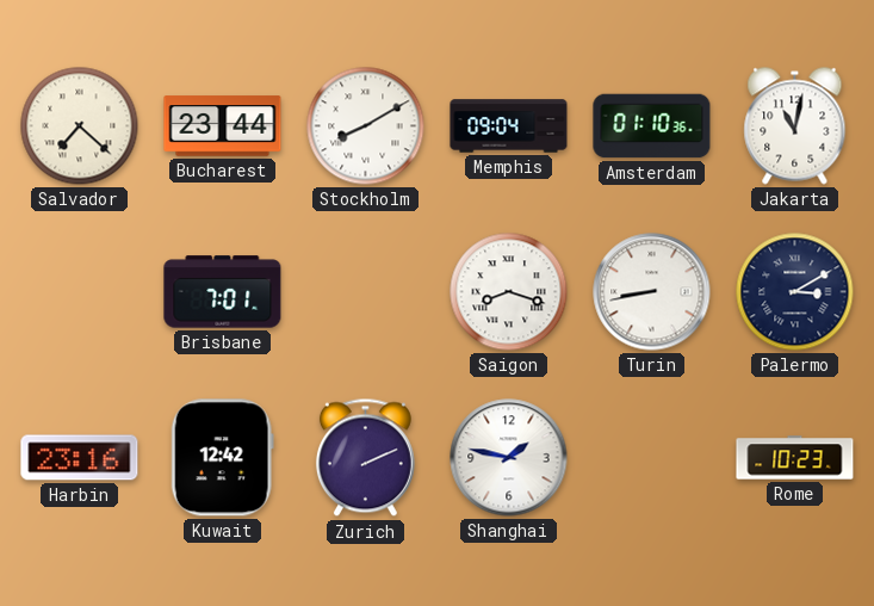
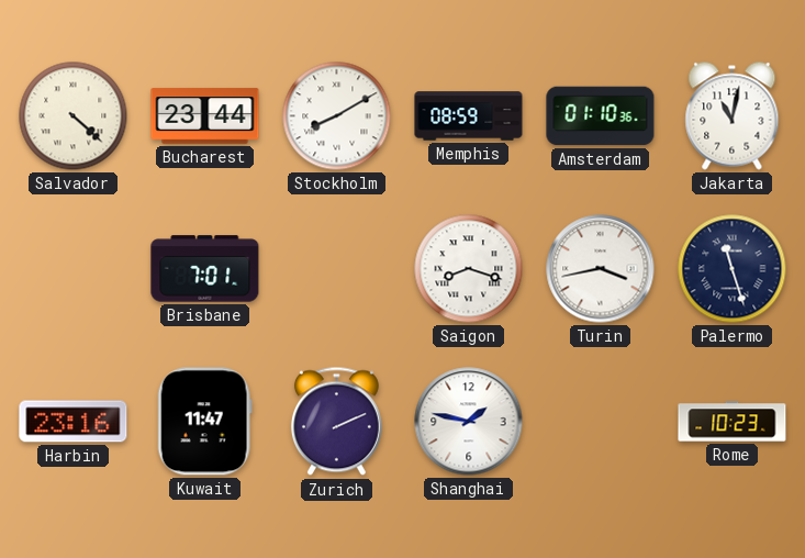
Salvador: 7:22 -> 4:22
Memphis: 09:04 -> 08:59
Turin: 8:43 -> 3:43
Palermo: 3:10 -> 11:27
Kuwait: 12:42 -> 11:47
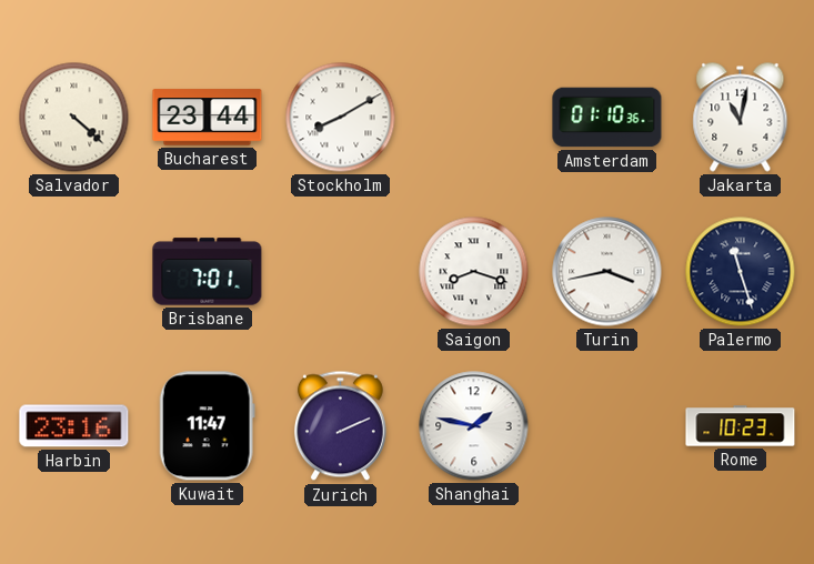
Memphis: 08:59 -> none
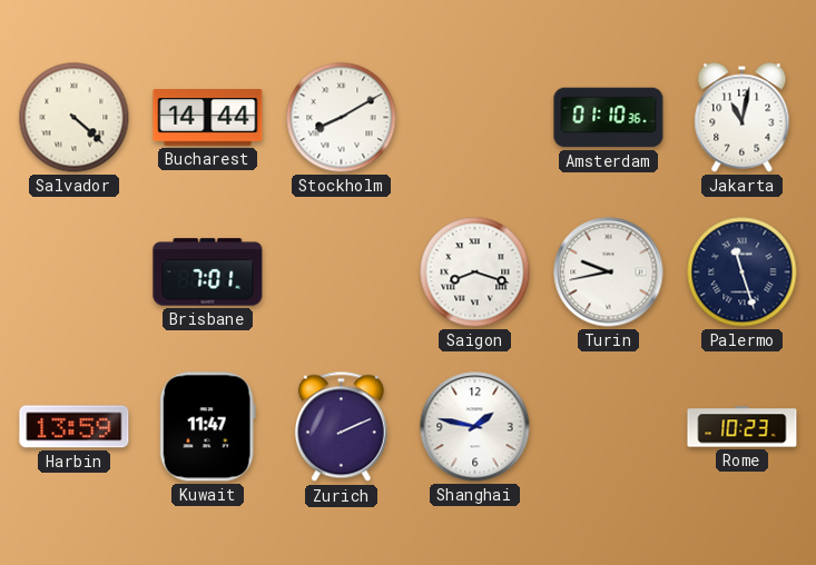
Bucharest: 23:44 -> 14:44
Turin: 3:43 -> 9:43
Harbin: 23:16 -> 13:59
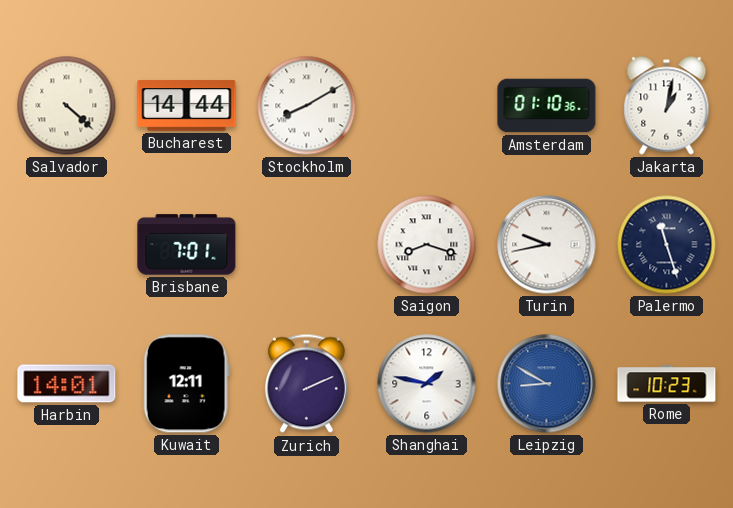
Jakarta: 11:02 -> 1:02
Harbin: 13:59 -> 14:01
Kuwait: 11:47 -> 12:11
Leipzig: none -> 8:50
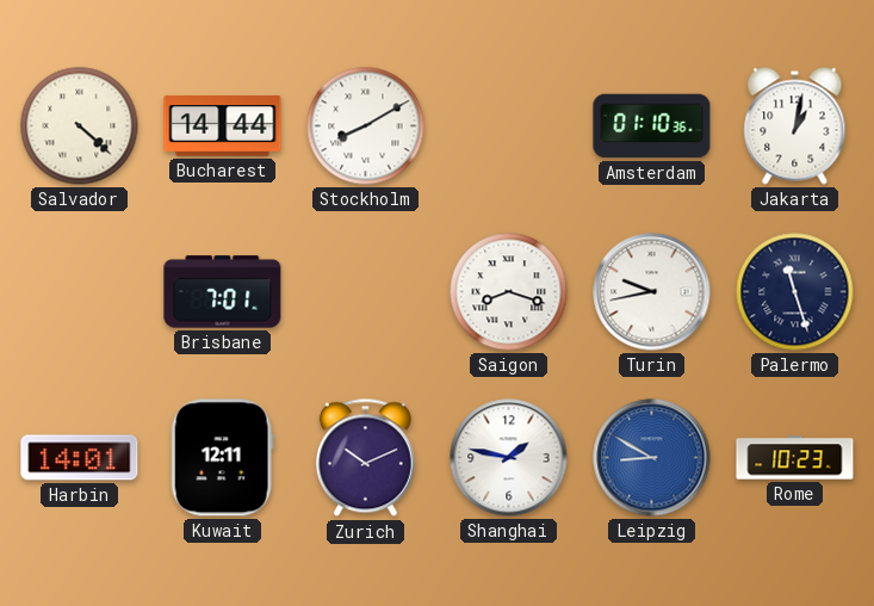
Zurich: 2:11 -> 10:11
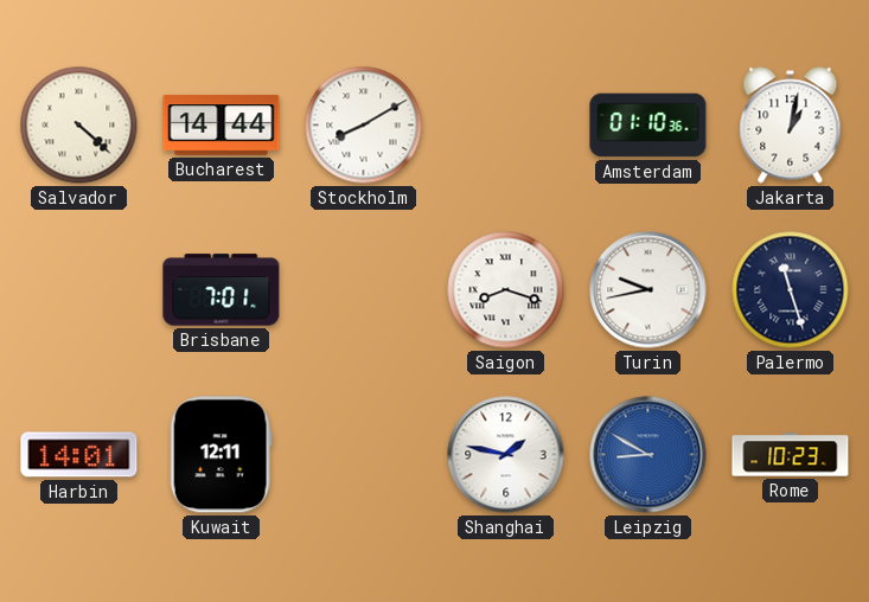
Zurich: 10:11 -> none
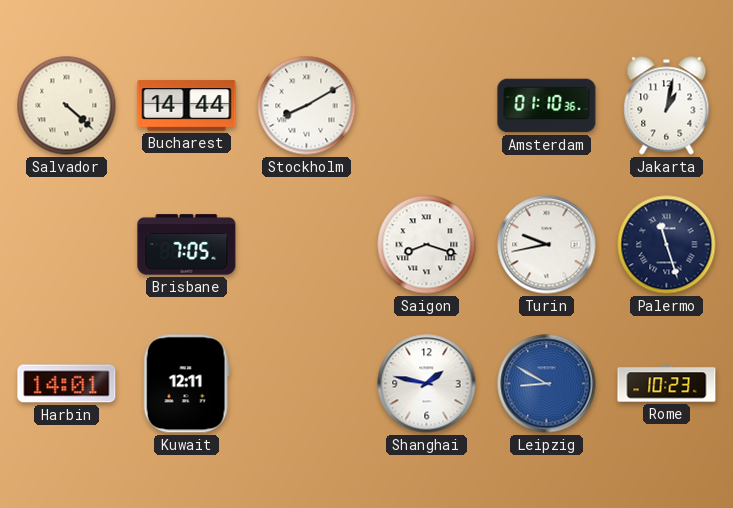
Brisbane: 7:01 -> 7:05
